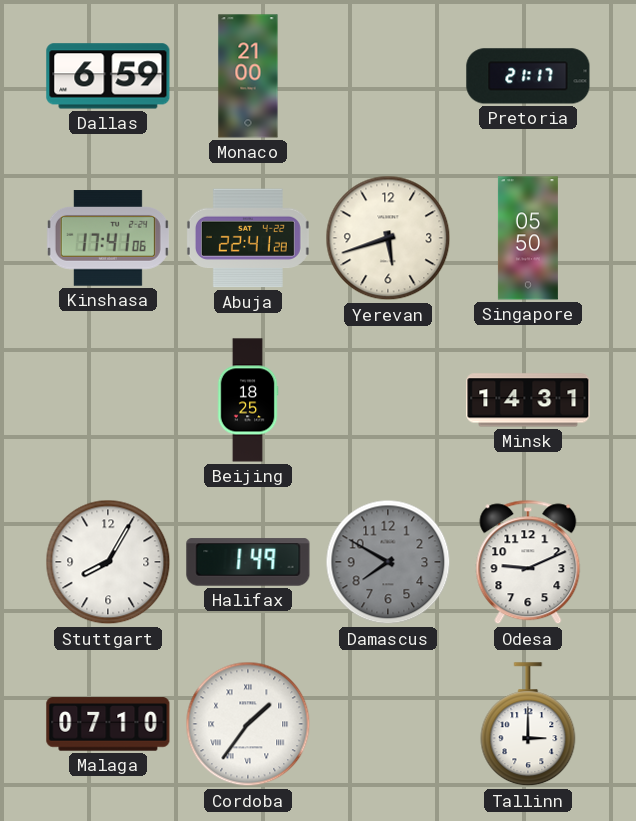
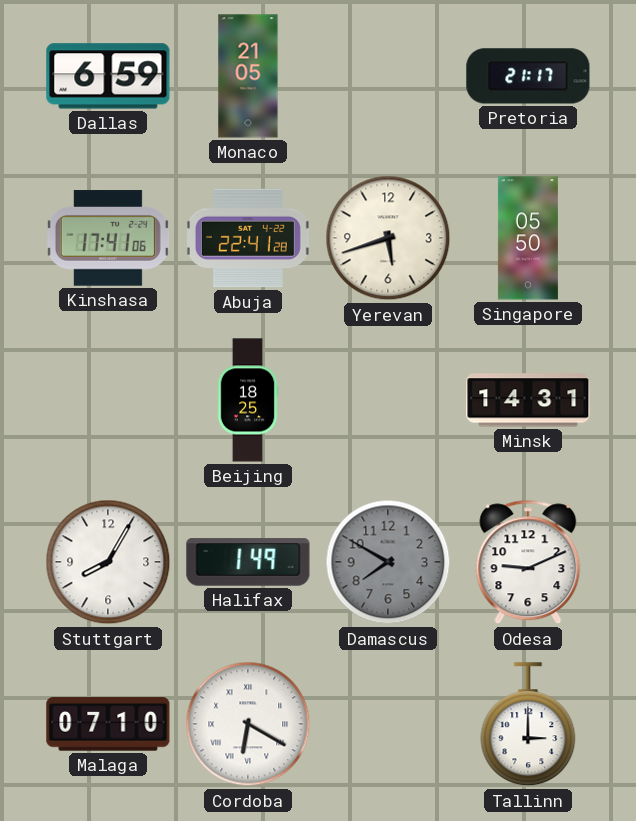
Monaco: 21:00 -> 21:05
Cordoba: 1:36 -> 6:20
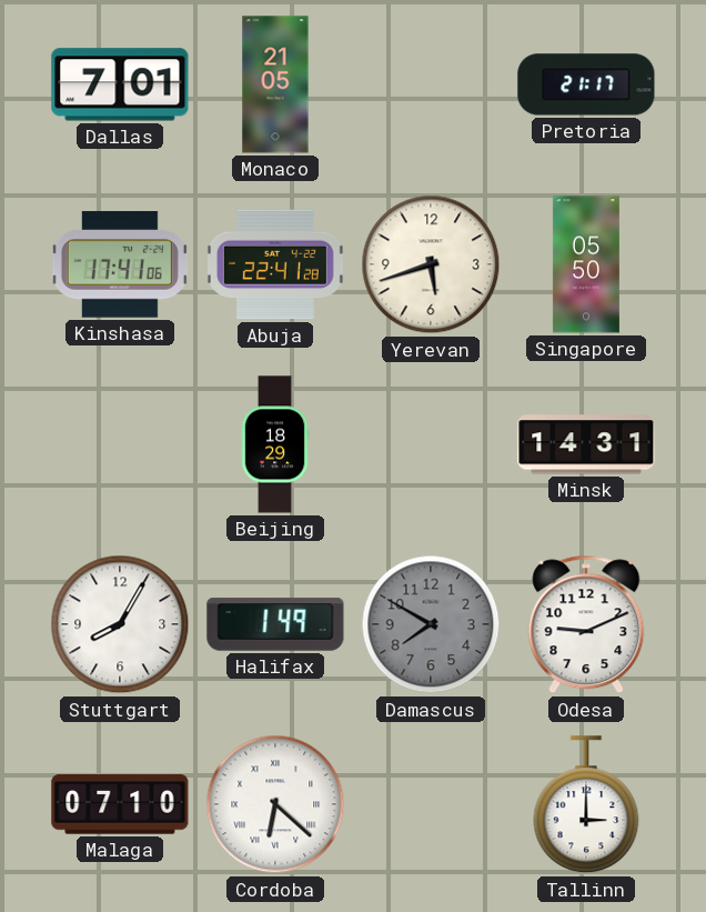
Dallas: 6:59 -> 7:01
Beijing: 18:25 -> 18:29
Cordoba: 6:20 -> 6:22
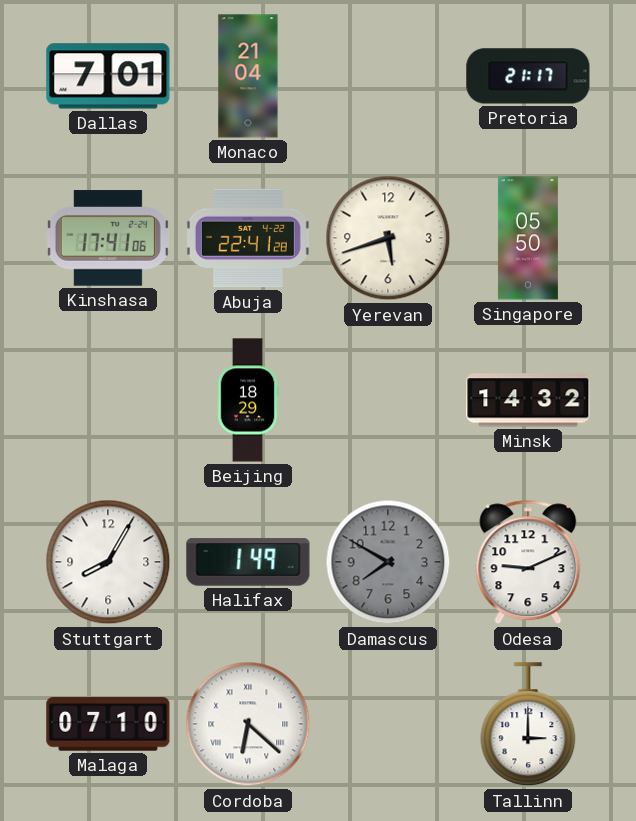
Monaco: 21:05 -> 21:04
Minsk: 14:31 -> 14:32
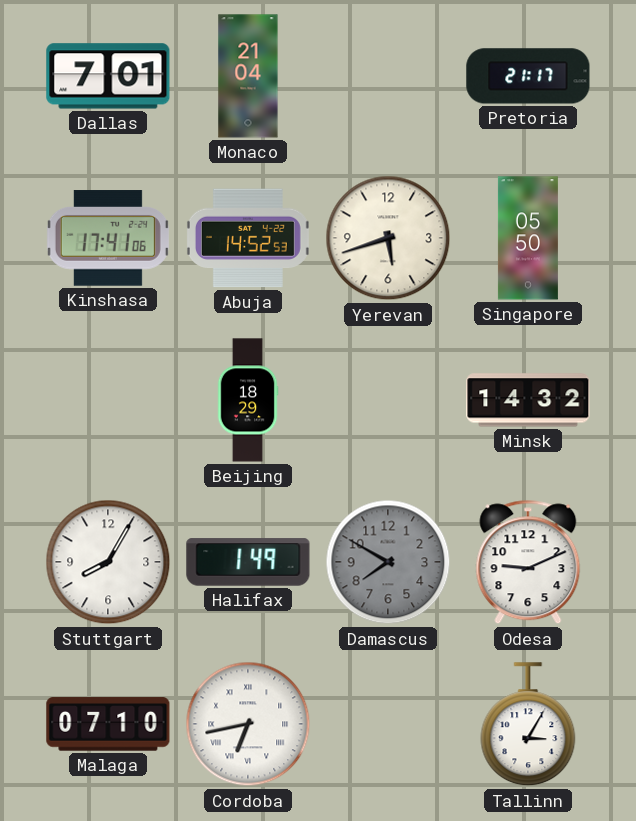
Abuja: 22:41 -> 14:52
Cordoba: 6:22 -> 6:43
Tallinn: 3:00 -> 3:05
